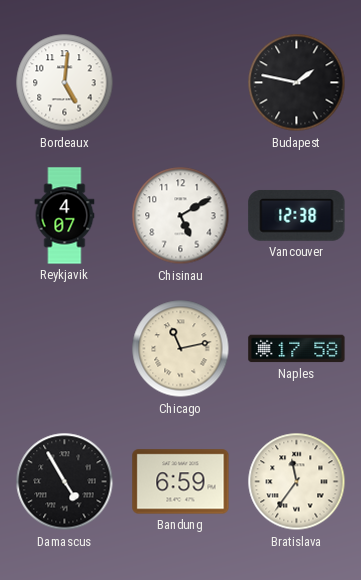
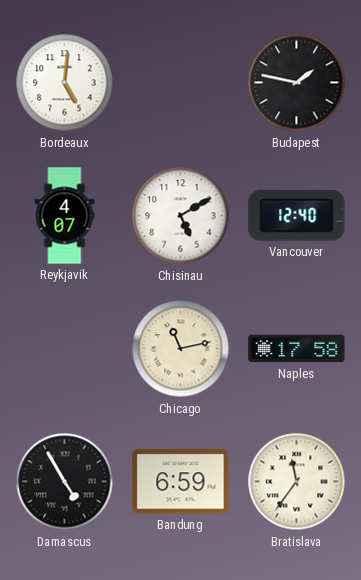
Vancouver: 12:38 -> 12:40
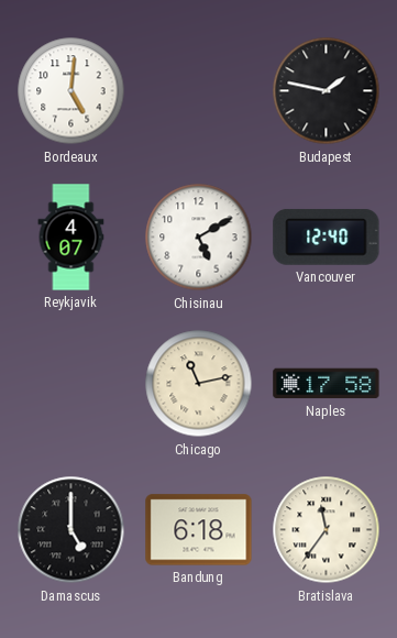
Damascus: 4:55 -> 5:00
Bandung: 6:59 -> 6:18
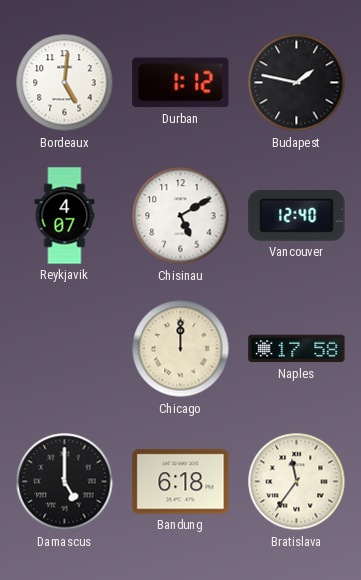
Durban: none -> 1:12
Chicago: 11:13 -> 12:00
